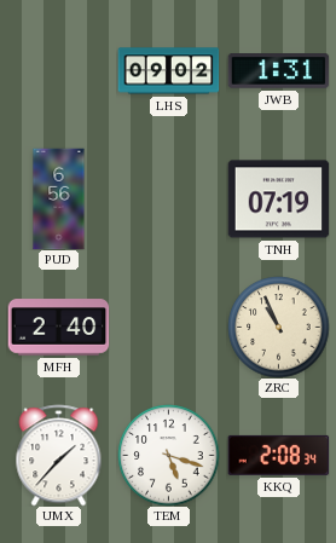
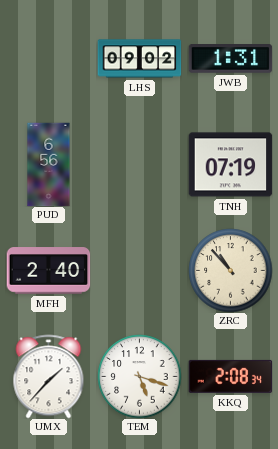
ZRC: 10:56 -> 10:53
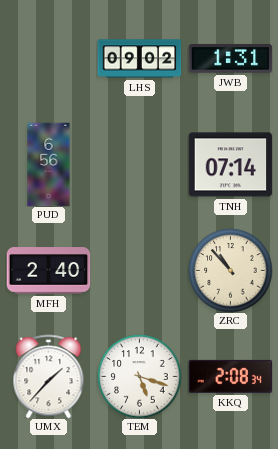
TNH: 07:19 -> 07:14
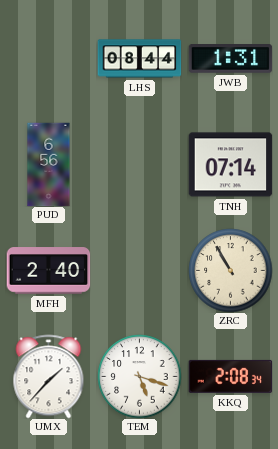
LHS: 09:02 -> 08:44
ZRC: 10:53 -> 10:55
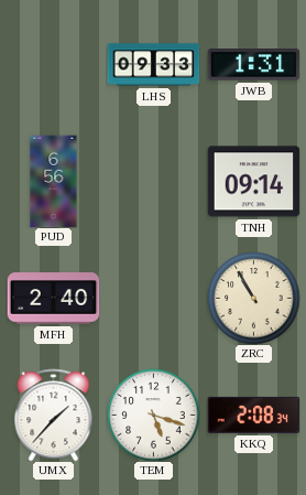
LHS: 08:44 -> 09:33
TNH: 07:14 -> 09:14
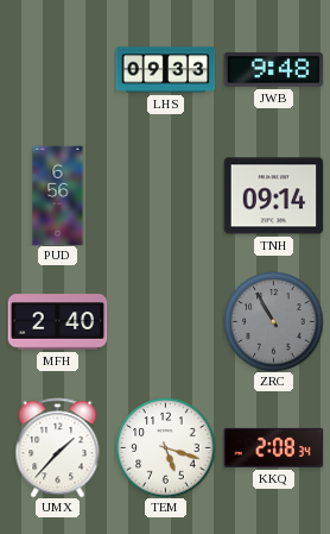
JWB: 1:31 -> 9:48
ZRC dial: cream -> grey
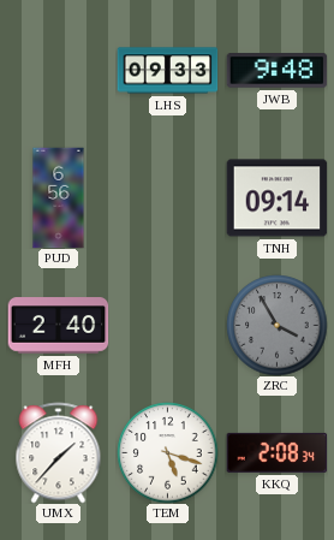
ZRC: 10:55 -> 3:55
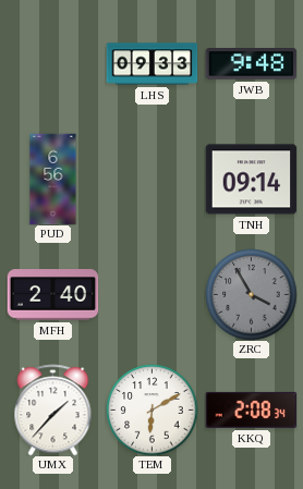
TEM: 5:18 -> 6:10
